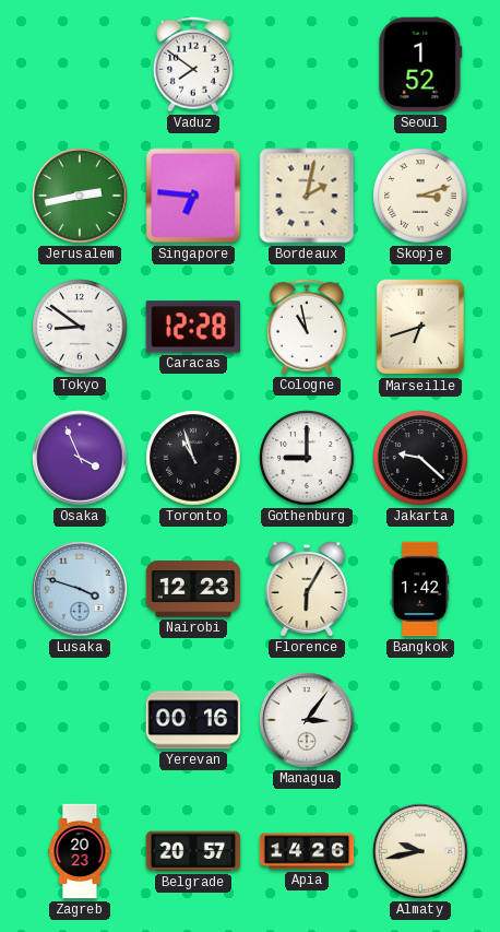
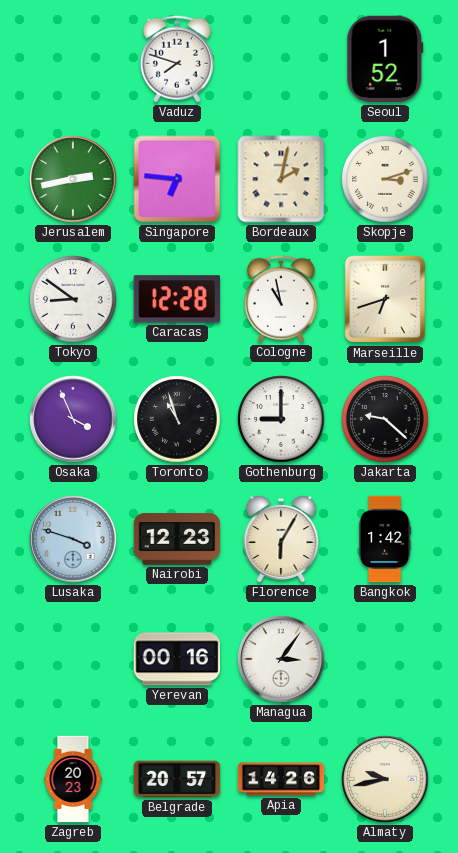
Vaduz: 7:51 -> 7:48
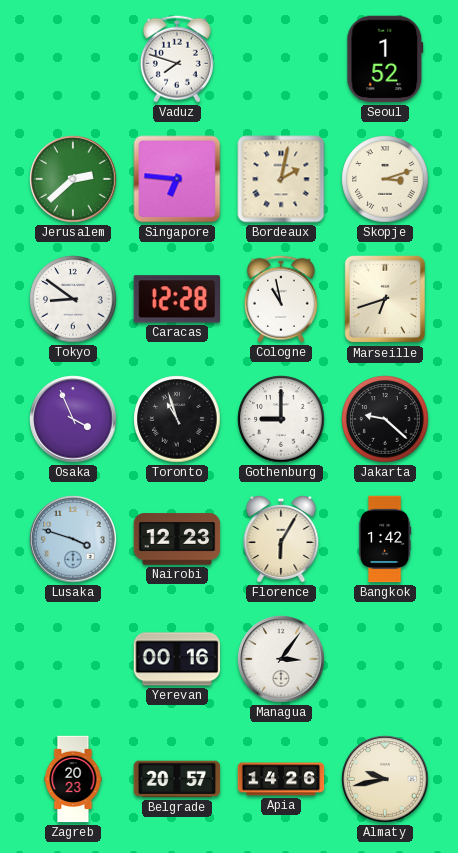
Jerusalem: 2:43 -> 2:38
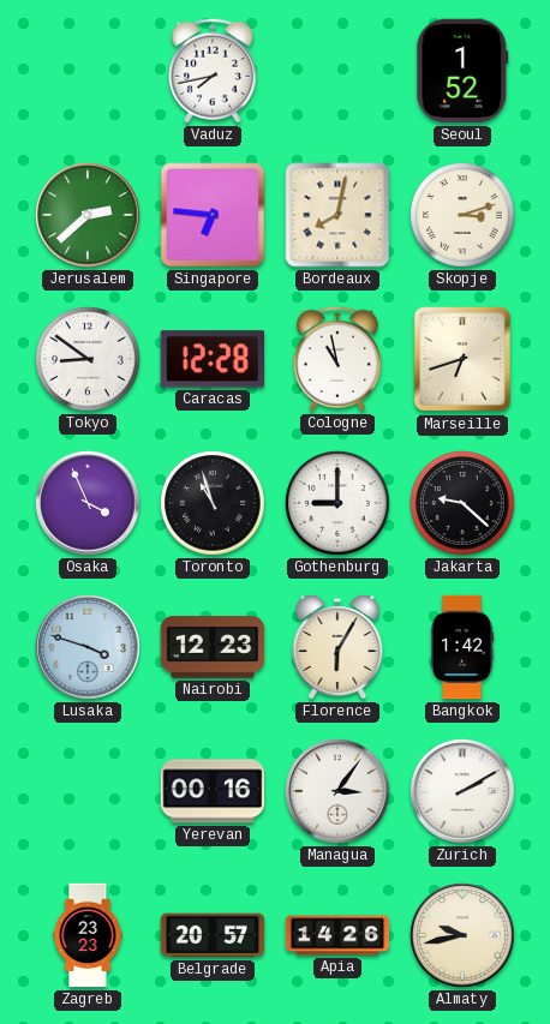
Vaduz: 7:48 -> 7:43
Bordeaux: 2:02 -> 8:02
Zurich: none -> 2:10
Zagreb: 20:23 -> 23:23
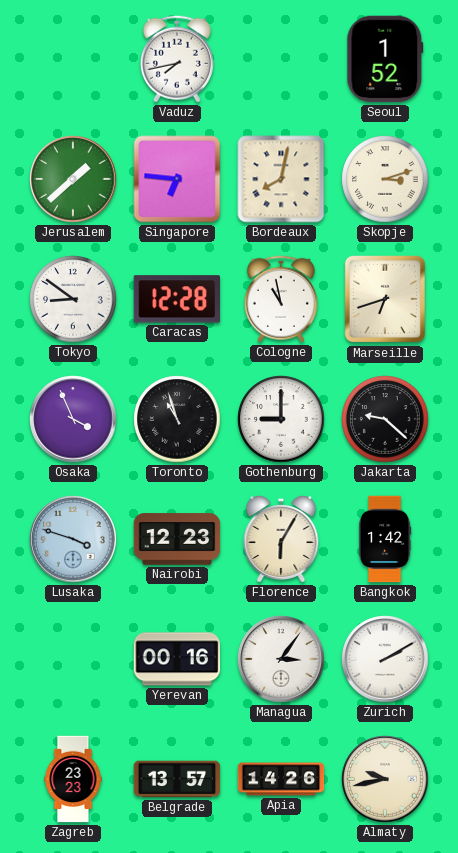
Jerusalem: 2:38 -> 1:38
Belgrade: 20:57 -> 13:57
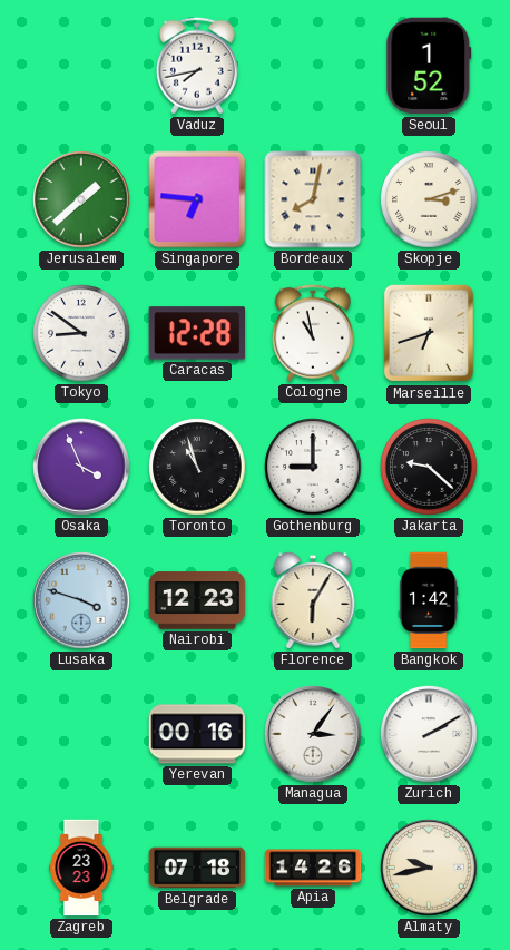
Belgrade: 13:57 -> 07:18
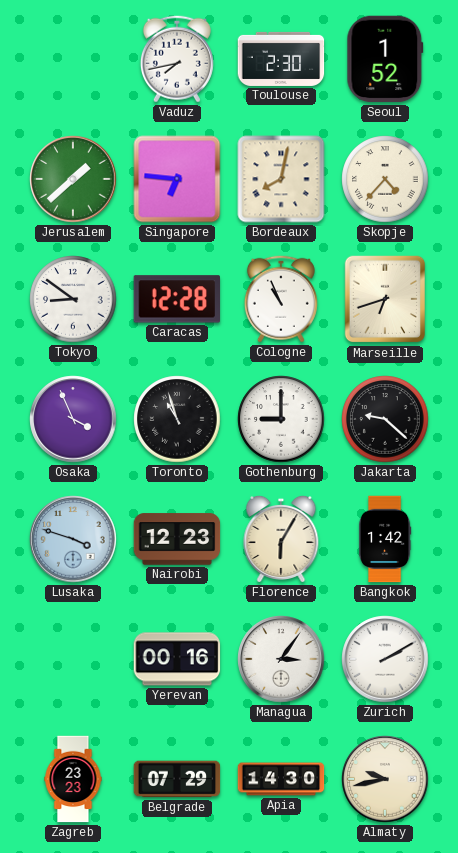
Toulouse: none -> 2:30
Skopje: 3:12 -> 4:37
Cologne: 10:58 -> 10:56
Belgrade: 07:18 -> 07:29
Apia: 14:26 -> 14:30
